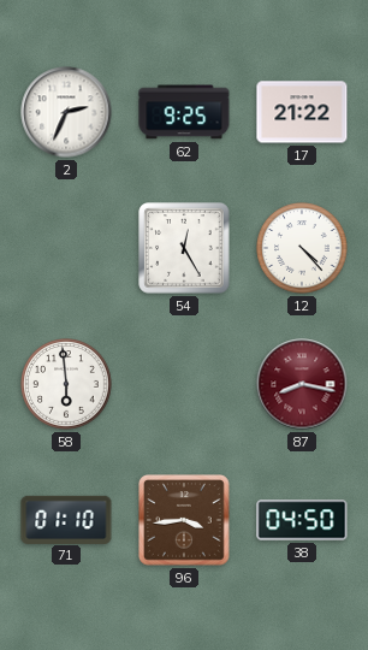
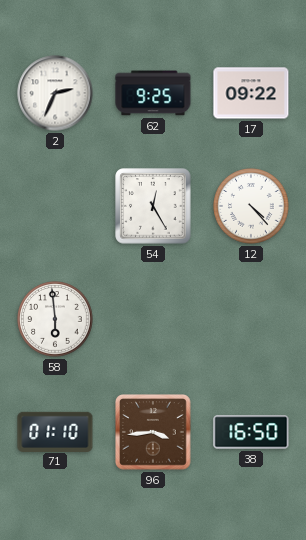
17: 21:22 -> 09:22
87: 8:17 -> none
38: 04:50 -> 16:50
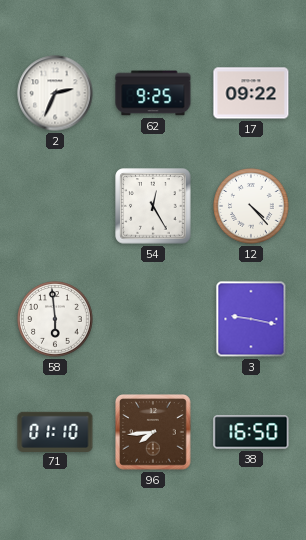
3: none -> 9:17
96: 3:44 -> 7:44
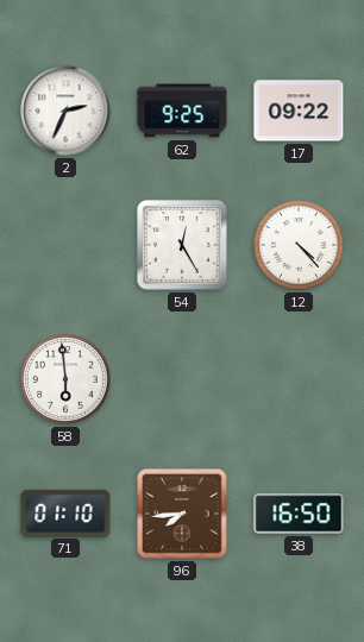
3: 9:17 -> none
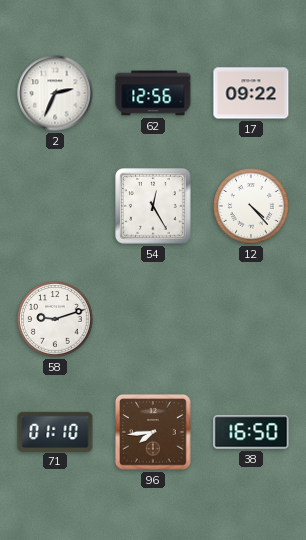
62: 9:25 -> 12:56
58: 5:59 -> 9:12
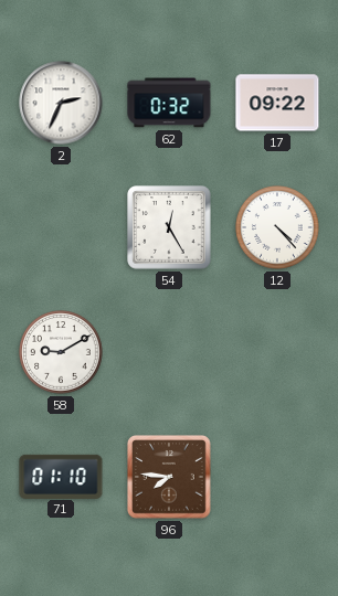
62: 12:56 -> 0:32
58: 9:12 -> 9:10
96: 7:44 -> 7:46
38: 16:50 -> none
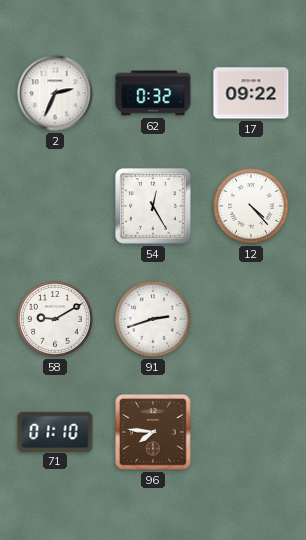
91: none -> 2:42
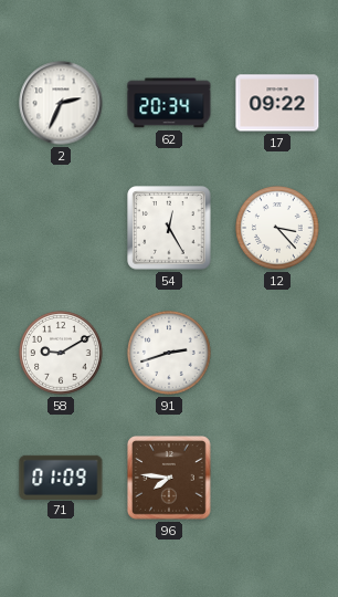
62: 0:32 -> 20:34
12: 4:23 -> 3:23
71: 01:10 -> 01:09
